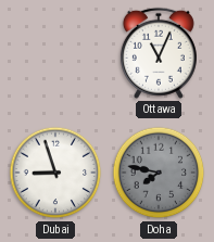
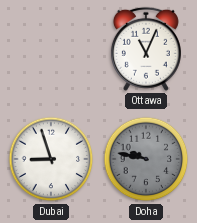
Doha: 7:47 -> 9:47
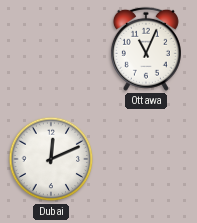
Dubai: 8:57 -> 12:11
Doha: 9:47 -> none
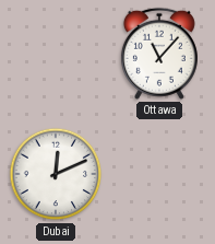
Ottawa: 11:04 -> 11:07
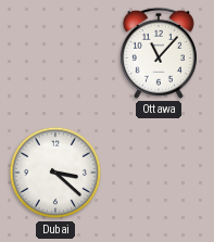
Dubai: 12:11 -> 3:22
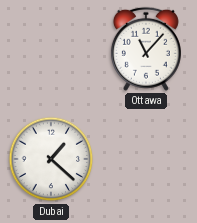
Dubai: 3:22 -> 1:22
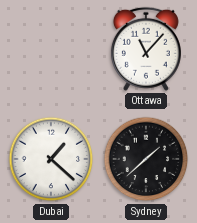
Sydney: none -> 1:38
